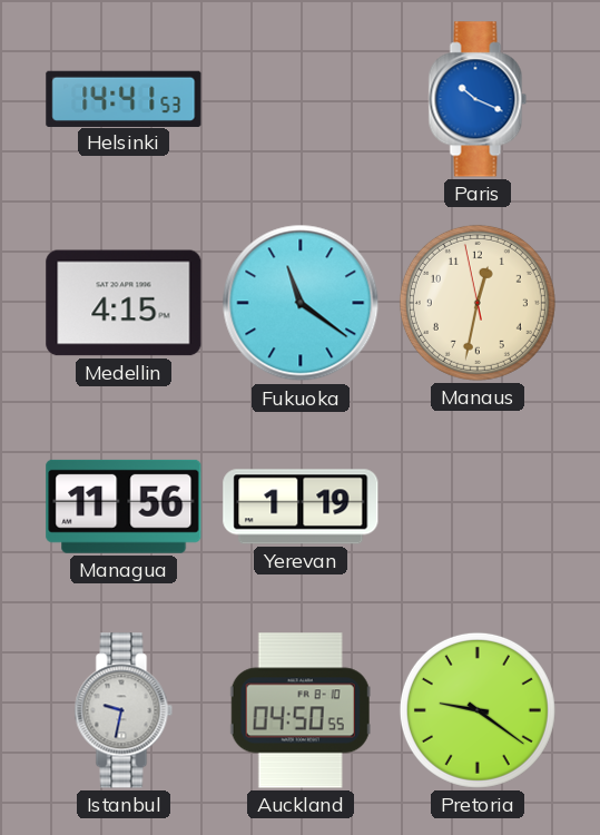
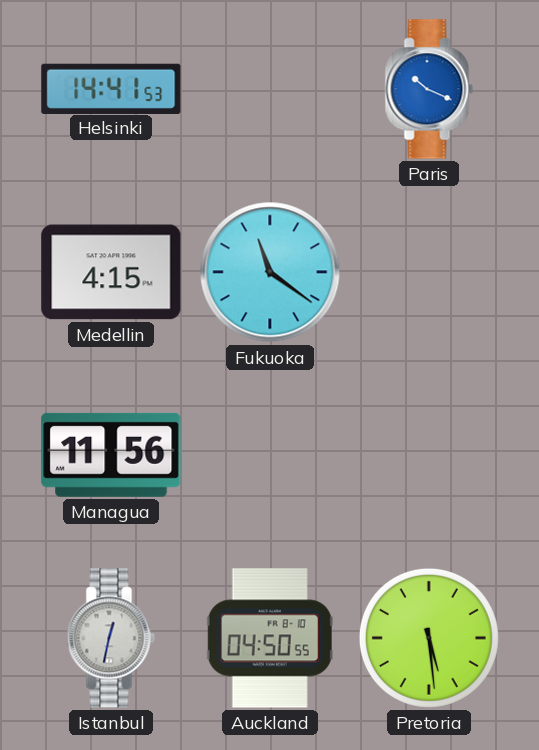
Manaus: 12:31 -> none
Yerevan: 1:19 -> none
Istanbul: 9:32 -> 12:32
Pretoria: 9:21 -> 5:29
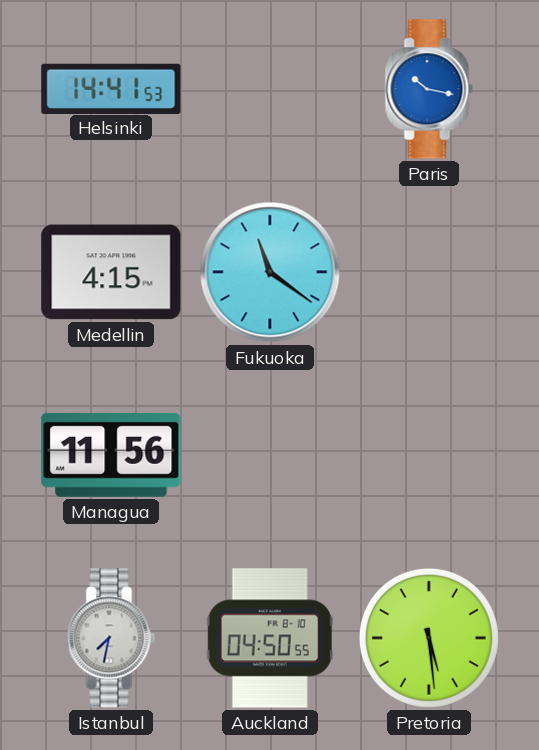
Paris: 10:19 -> 10:17
Istanbul: 12:32 -> 7:32
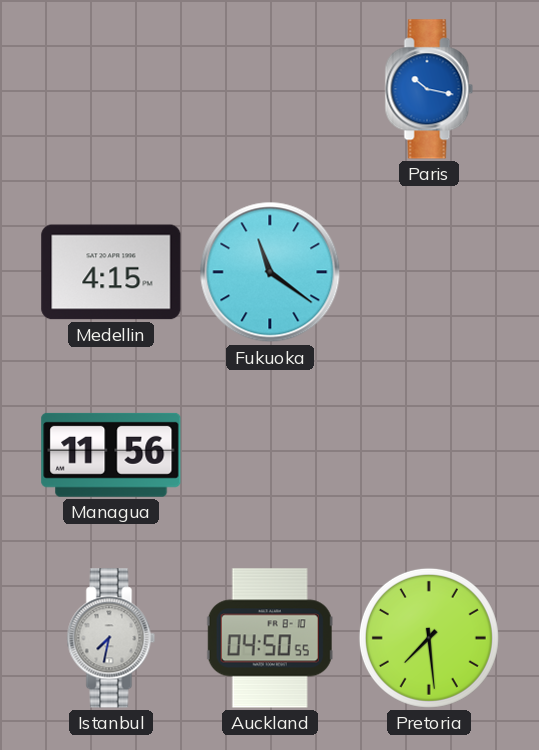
Helsinki: 14:41 -> none
Pretoria: 5:29 -> 7:29
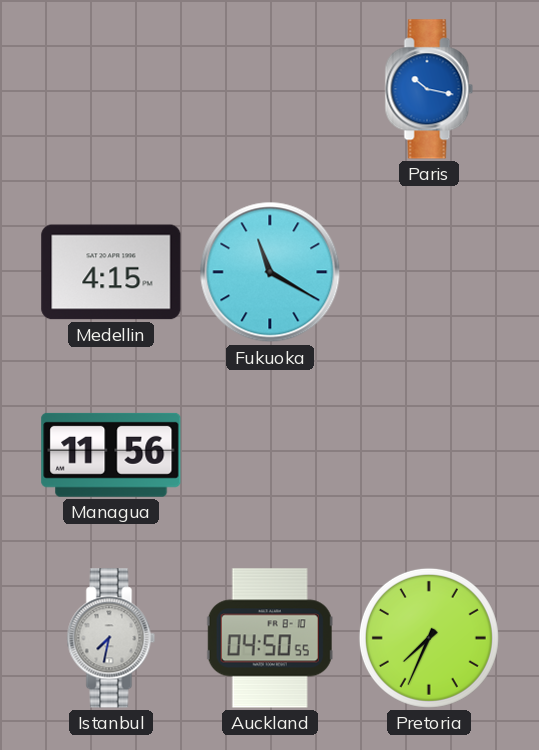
Fukuoka: 11:21 -> 11:20
Pretoria: 7:29 -> 7:34
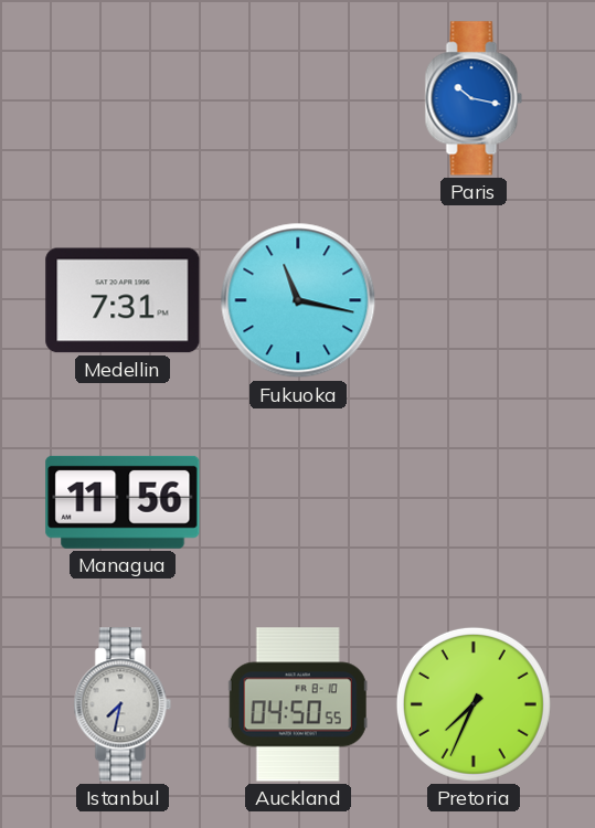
Medellin: 4:15 -> 7:31
Fukuoka: 11:20 -> 11:17
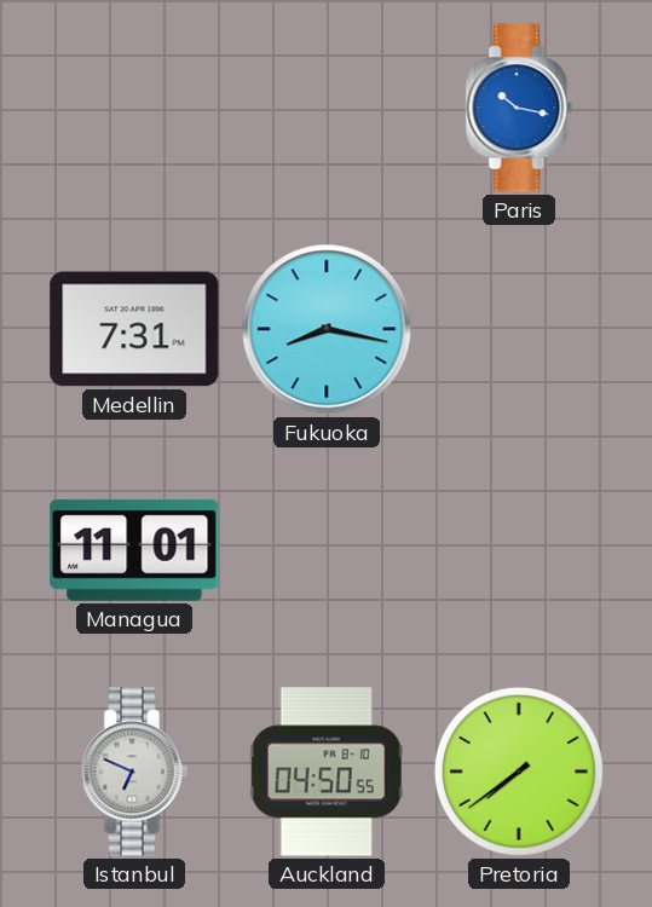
Fukuoka: 11:17 -> 8:17
Managua: 11:56 -> 11:01
Istanbul: 7:32 -> 6:49
Pretoria: 7:34 -> 7:39
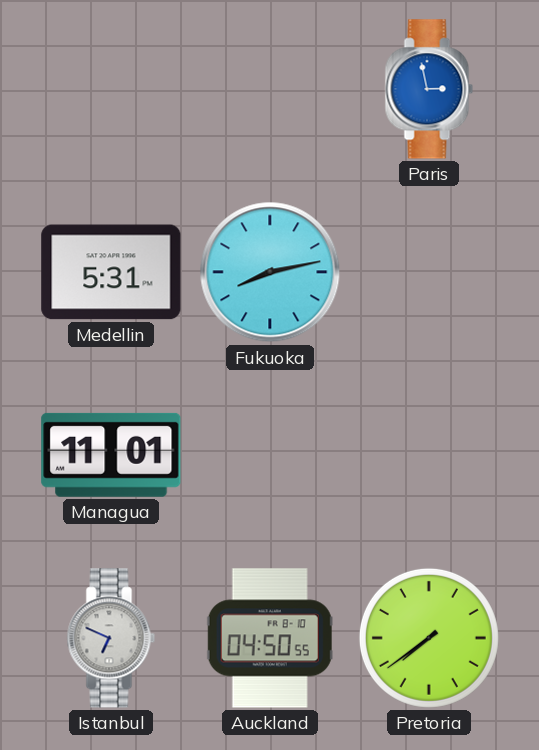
Paris: 10:17 -> 2:58
Medellin: 7:31 -> 5:31
Fukuoka: 8:17 -> 8:13
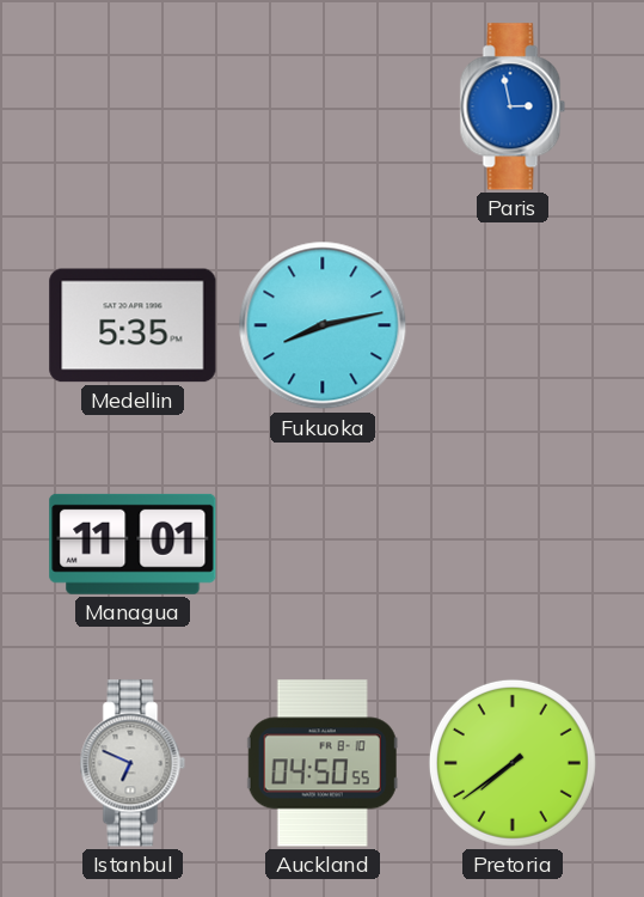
Medellin: 5:31 -> 5:35
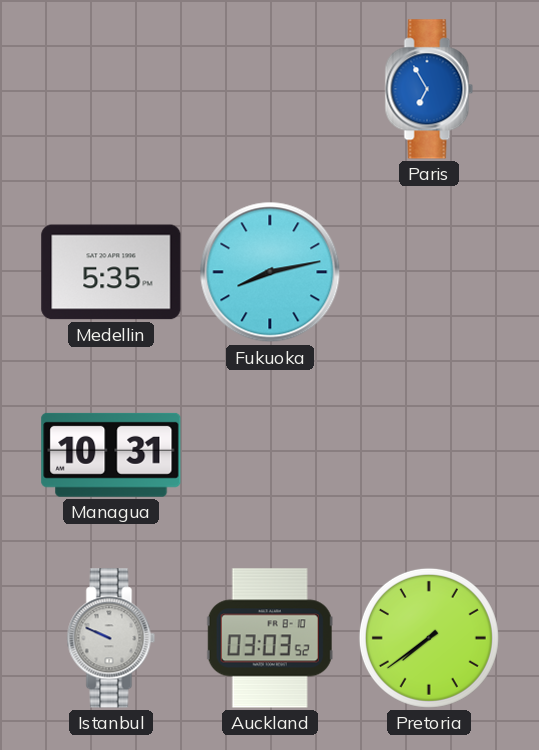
Paris: 2:58 -> 6:55
Managua: 11:01 -> 10:31
Istanbul: 6:49 -> 9:49
Auckland: 04:50 -> 03:03
